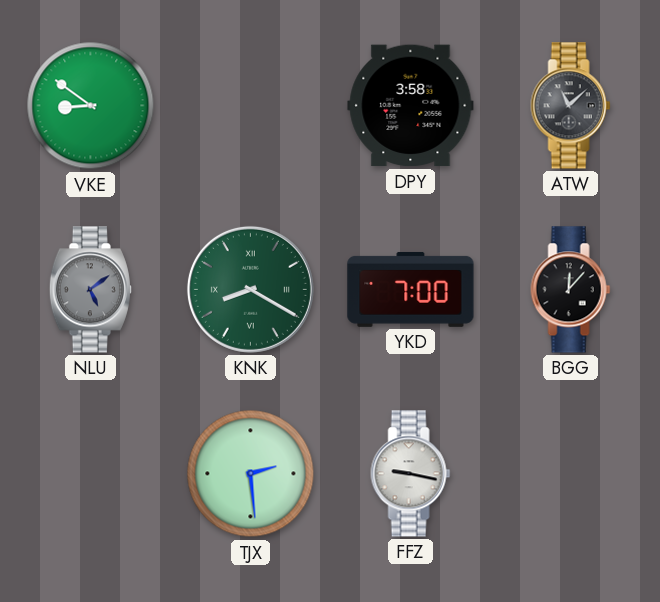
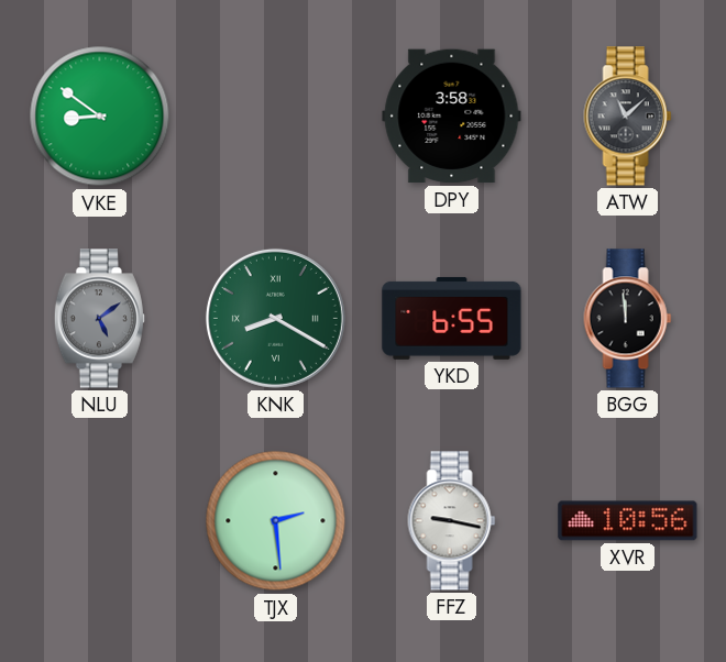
YKD: 7:00 -> 6:55
BGG: 12:07 -> 11:59
XVR: none -> 10:56
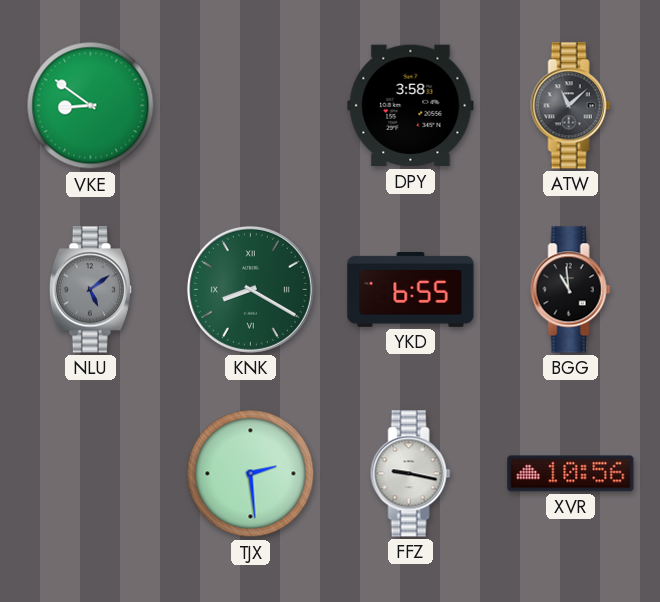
BGG: 11:59 -> 10:59
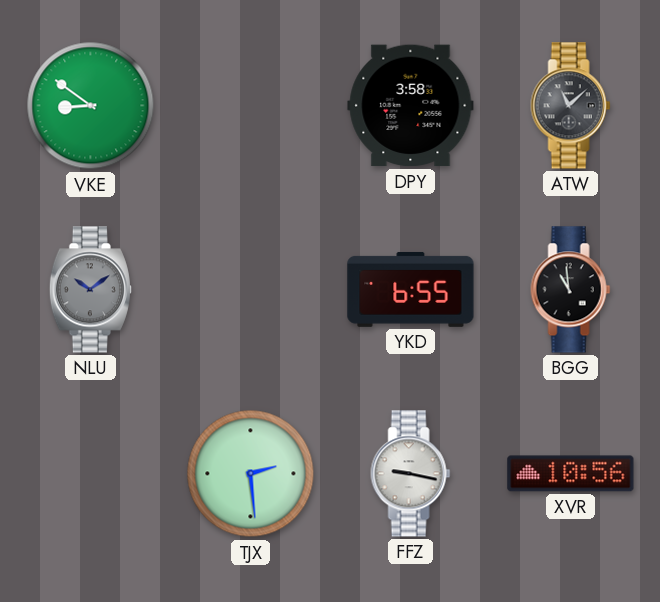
NLU: 5:09 -> 10:09
KNK: 8:20 -> none
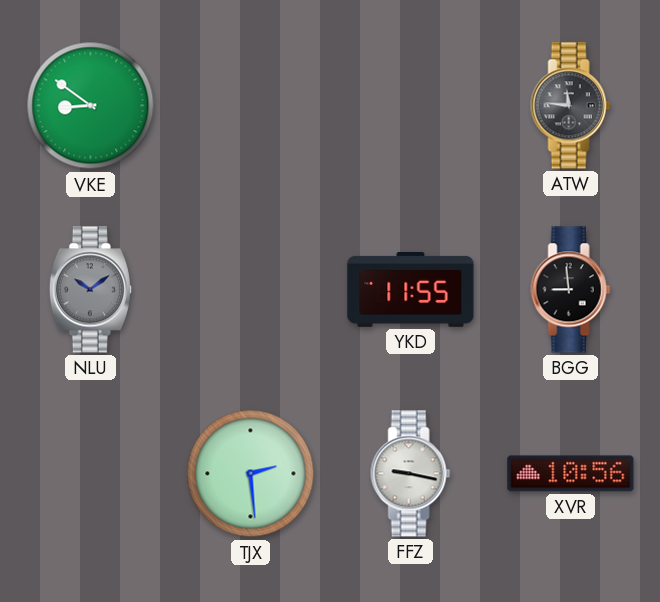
DPY: 3:58 -> none
ATW: 11:08 -> 11:46
YKD: 6:55 -> 11:55
BGG: 10:59 -> 8:59
